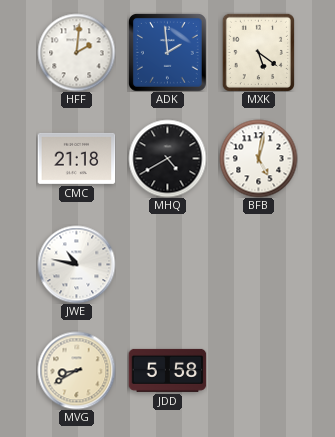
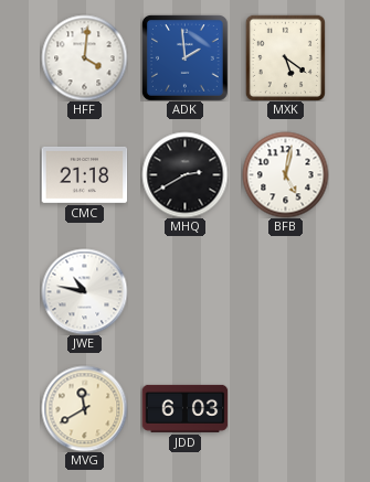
HFF: 2:01 -> 4:01
MHQ: 4:40 -> 2:40
MVG: 8:40 -> 11:40
JDD: 5:58 -> 6:03
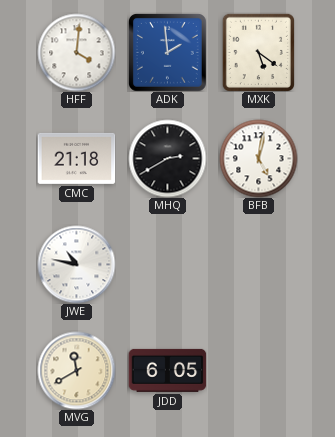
JDD: 6:03 -> 6:05
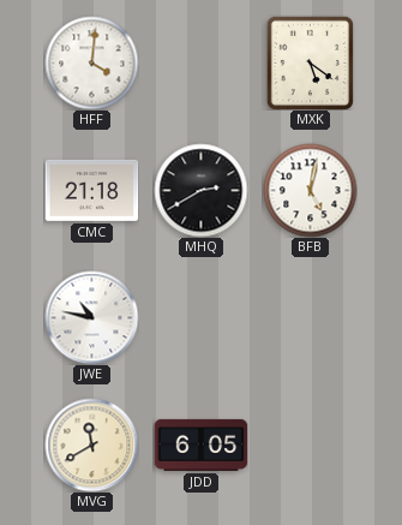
ADK: 1:59 -> none
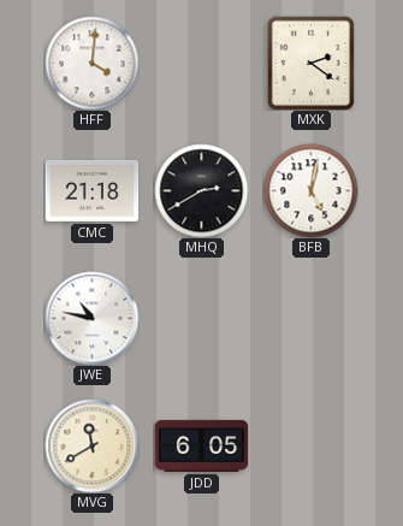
MXK: 5:21 -> 2:21
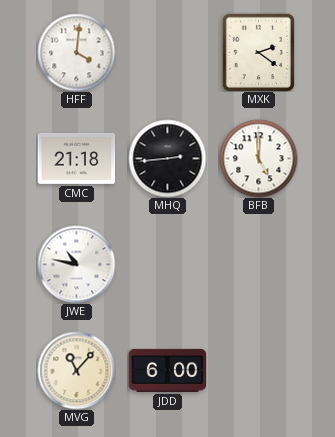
MHQ: 2:40 -> 2:44
BFB: 5:02 -> 5:00
MVG: 11:40 -> 11:07
JDD: 6:05 -> 6:00
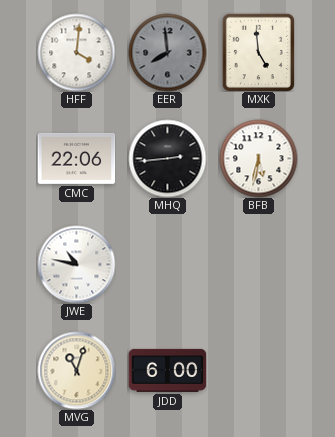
EER: none -> 7:59
MXK: 2:21 -> 4:59
CMC: 21:18 -> 22:06
BFB: 5:00 -> 5:32
MVG: 11:07 -> 11:03
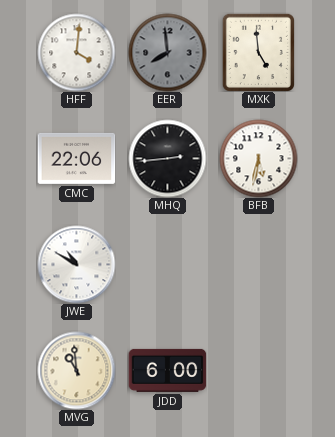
JWE: 10:47 -> 10:50
MVG: 11:03 -> 10:59
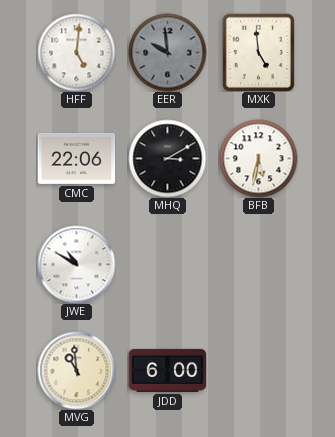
HFF: 4:01 -> 5:01
EER: 7:59 -> 9:59
MHQ: 2:44 -> 3:10
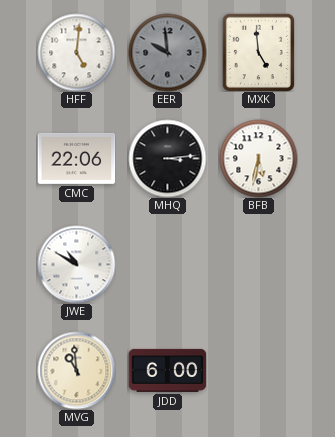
MHQ: 3:10 -> 3:14
